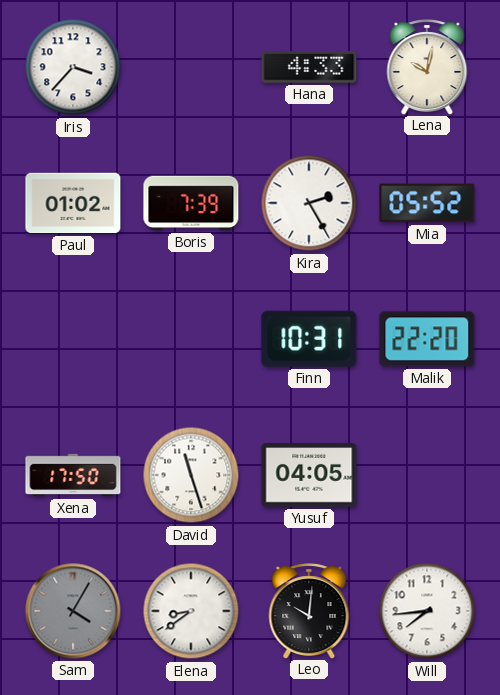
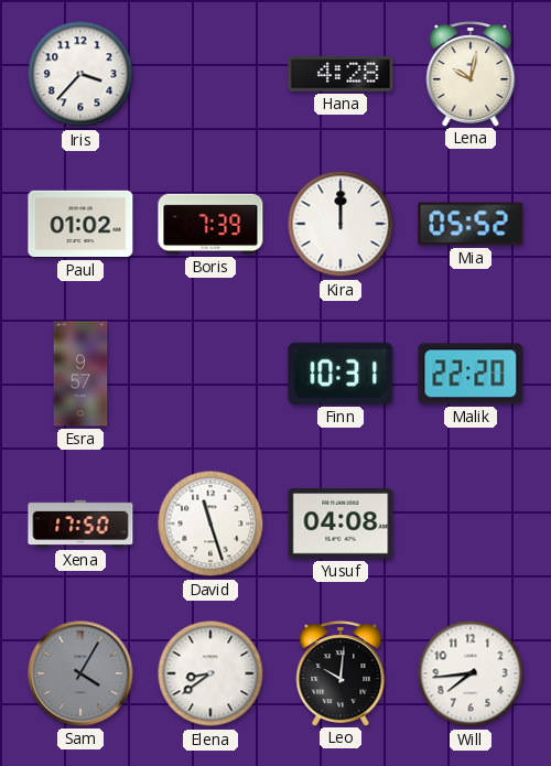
Hana: 4:33 -> 4:28
Kira: 2:25 -> 12:00
Esra: none -> 9:57
Yusuf: 04:05 -> 04:08
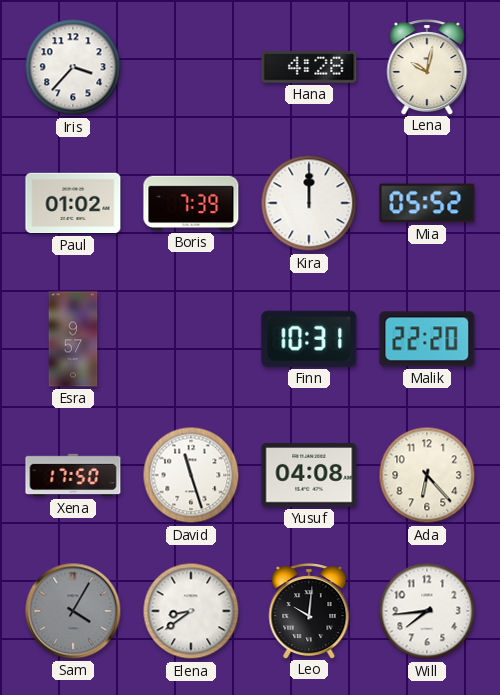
Ada: none -> 6:23
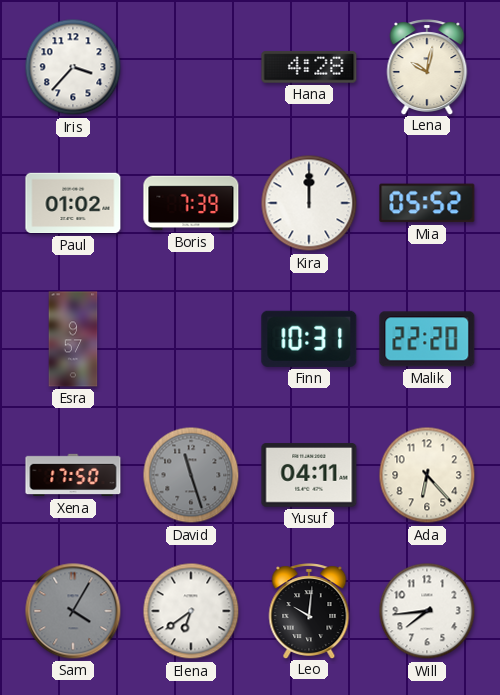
David dial: white -> grey
Yusuf: 04:08 -> 04:11
Elena: 8:39 -> 6:39
